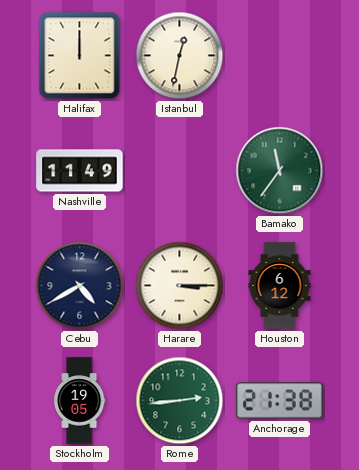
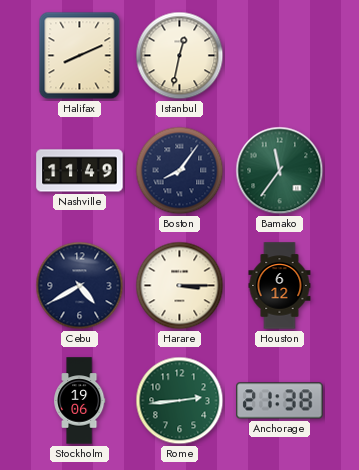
Halifax: 12:00 -> 8:11
Boston: none -> 8:06
Stockholm: 19:05 -> 19:06
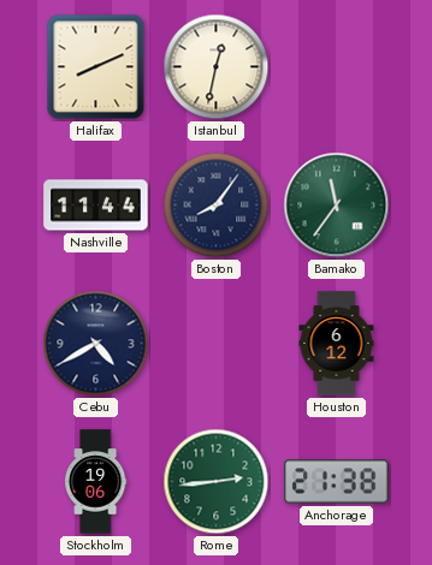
Nashville: 11:49 -> 11:44
Harare: 3:15 -> none
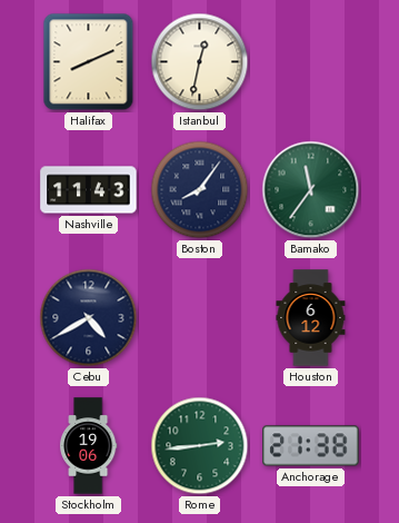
Nashville: 11:44 -> 11:43
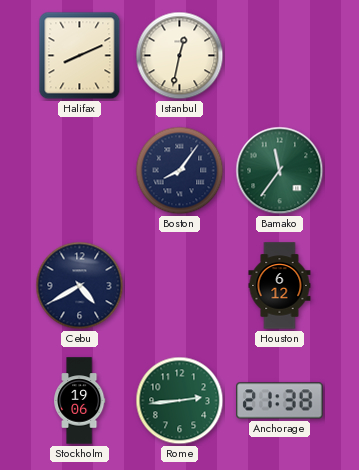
Nashville: 11:43 -> none
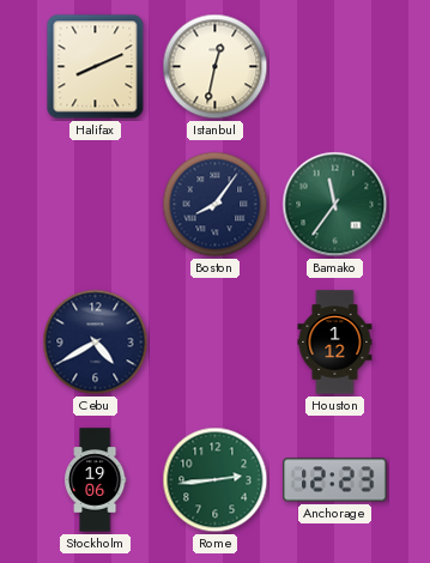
Houston: 6:12 -> 1:12
Anchorage: 21:38 -> 12:23
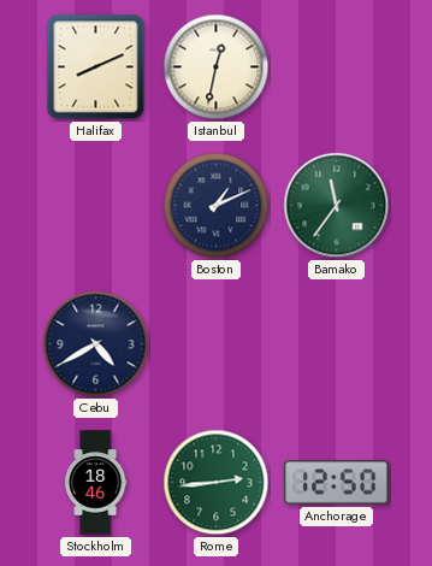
Boston: 8:06 -> 1:11
Houston: 1:12 -> none
Stockholm: 19:06 -> 18:46
Anchorage: 12:23 -> 12:50
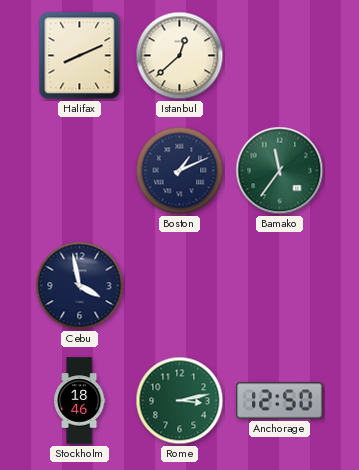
Istanbul: 12:32 -> 12:38
Cebu: 4:40 -> 3:58
Rome: 2:44 -> 3:13
